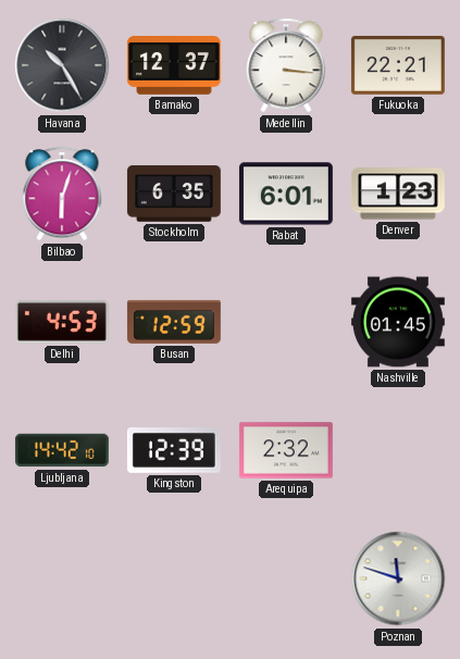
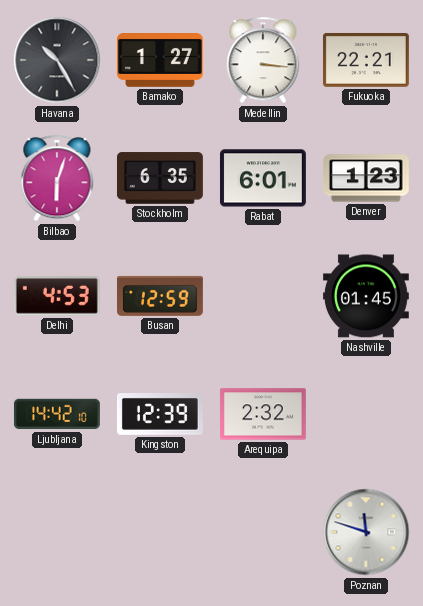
Bamako: 12:37 -> 1:27
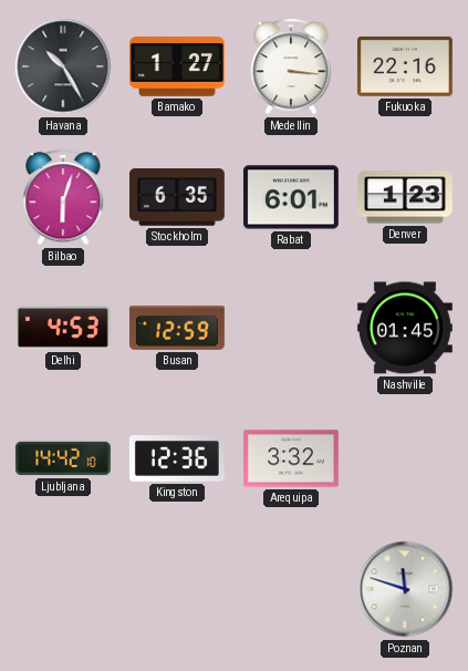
Fukuoka: 22:21 -> 22:16
Kingston: 12:39 -> 12:36
Arequipa: 2:32 -> 3:32
